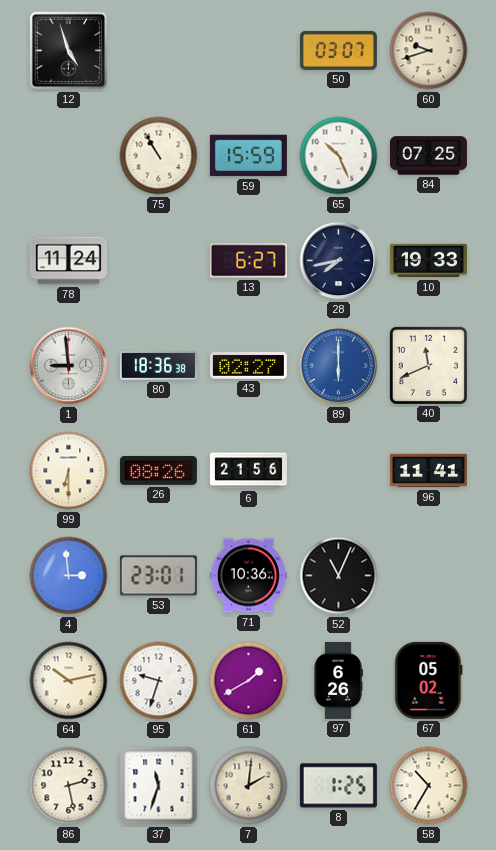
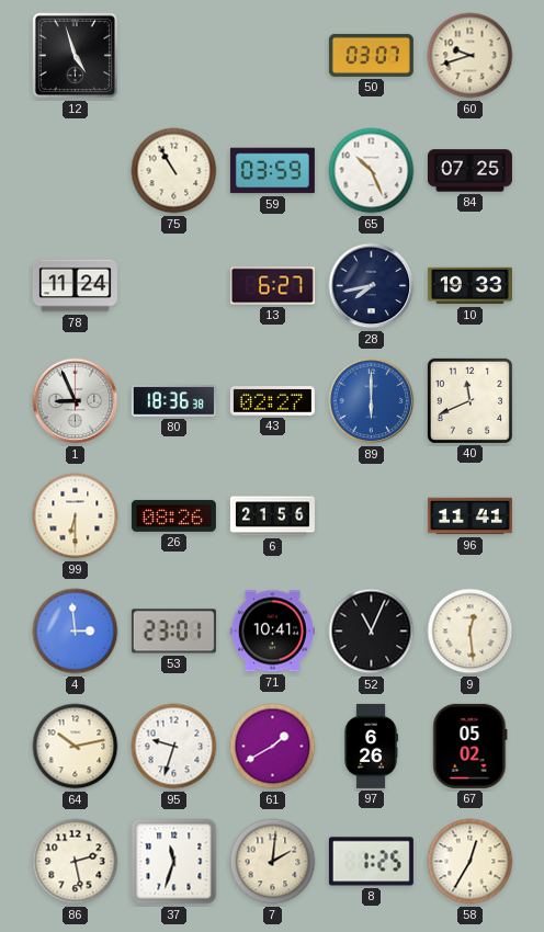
59: 15:59 -> 03:59
1: 8:59 -> 8:56
71: 10:36 -> 10:41
9: none -> 12:29
58: 10:35 -> 12:35
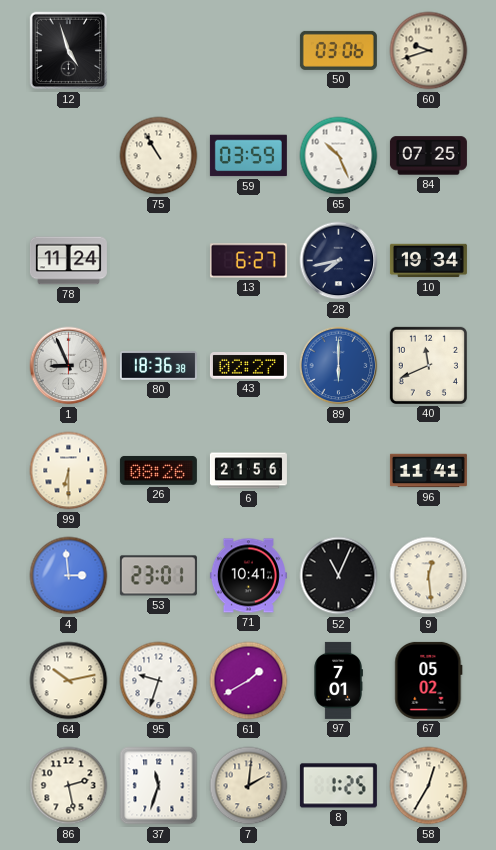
50: 03:07 -> 03:06
10: 19:33 -> 19:34
97: 6:26 -> 7:01
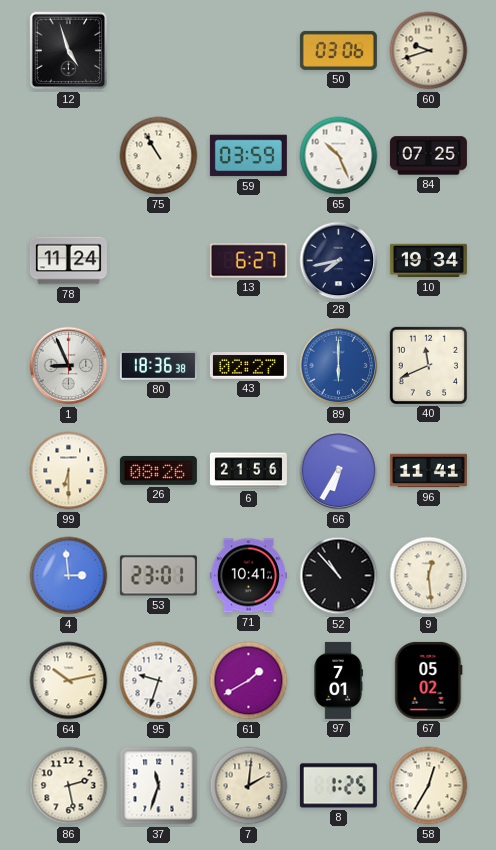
66: none -> 6:35
52: 11:04 -> 10:53
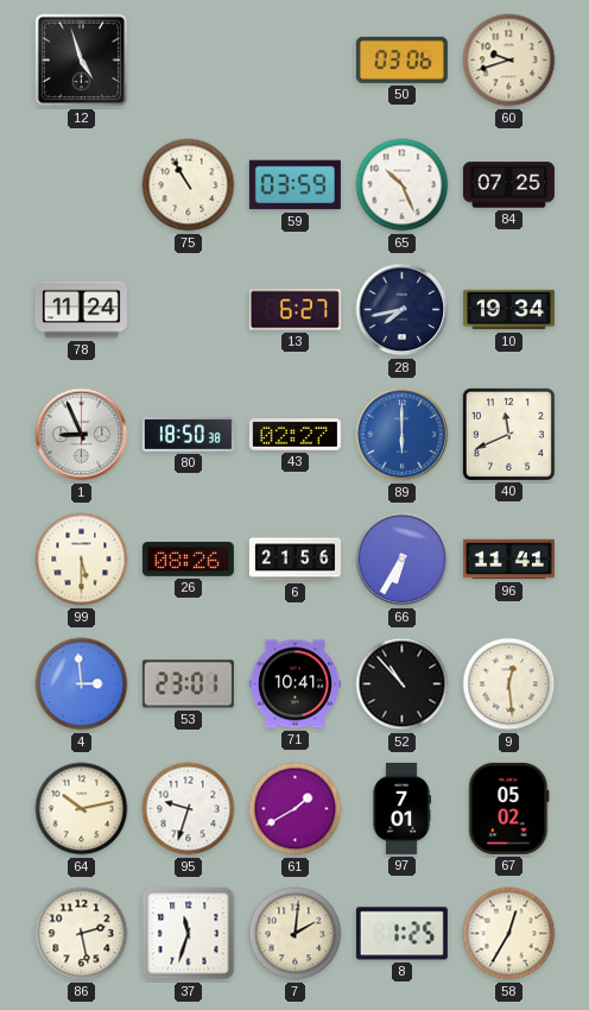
80: 18:36 -> 18:50
99: 6:30 -> 5:30
